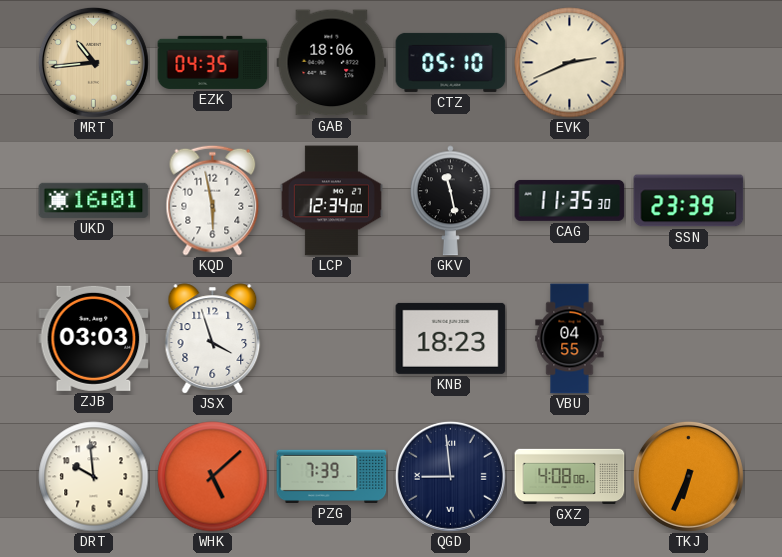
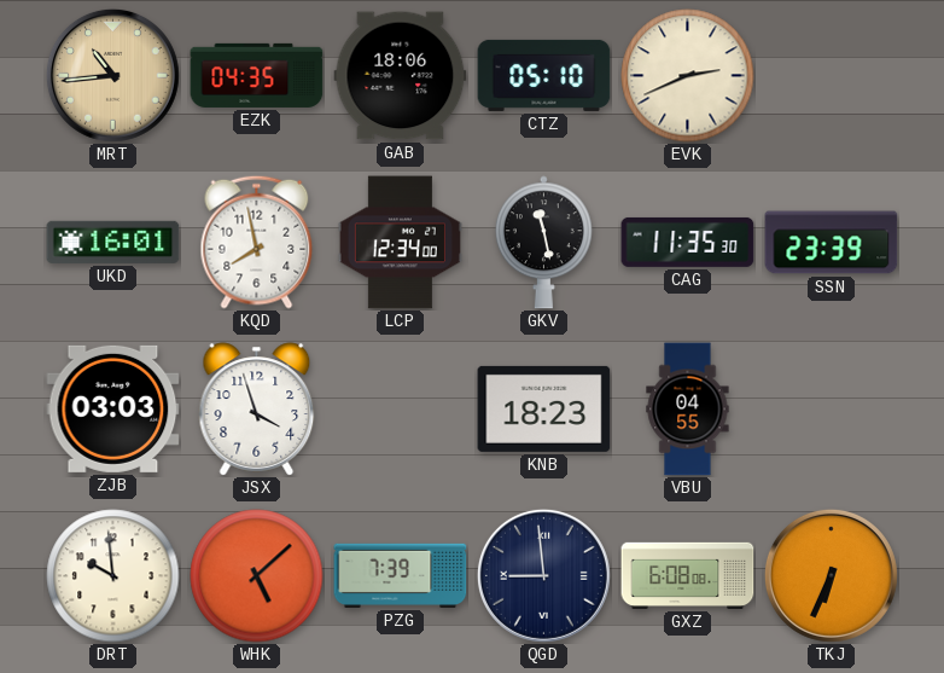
KQD: 5:58 -> 7:58
GXZ: 4:08 -> 6:08
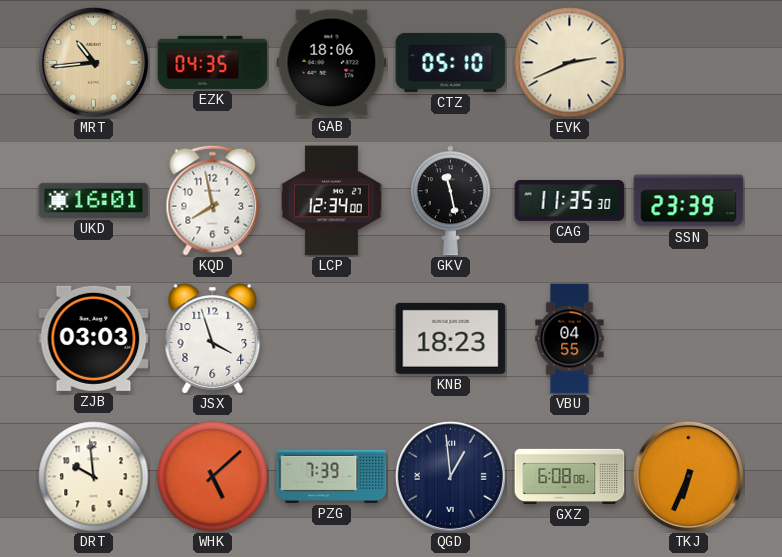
QGD: 8:59 -> 12:59
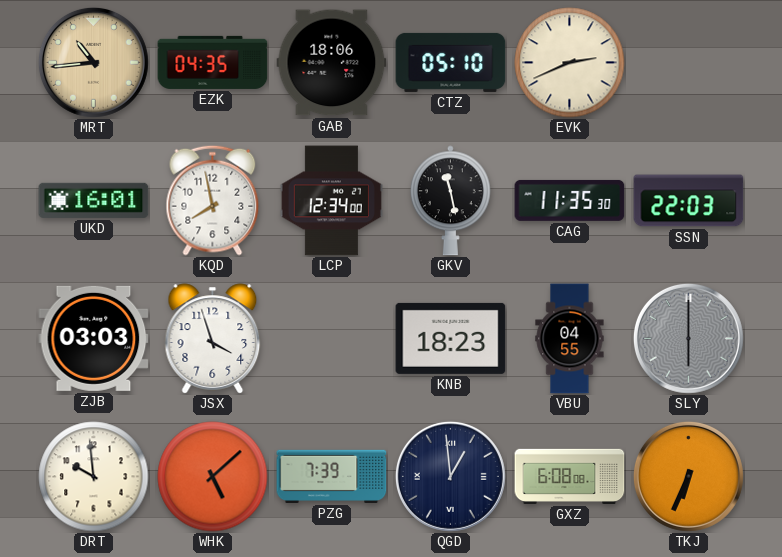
SSN: 23:39 -> 22:03
SLY: none -> 6:00
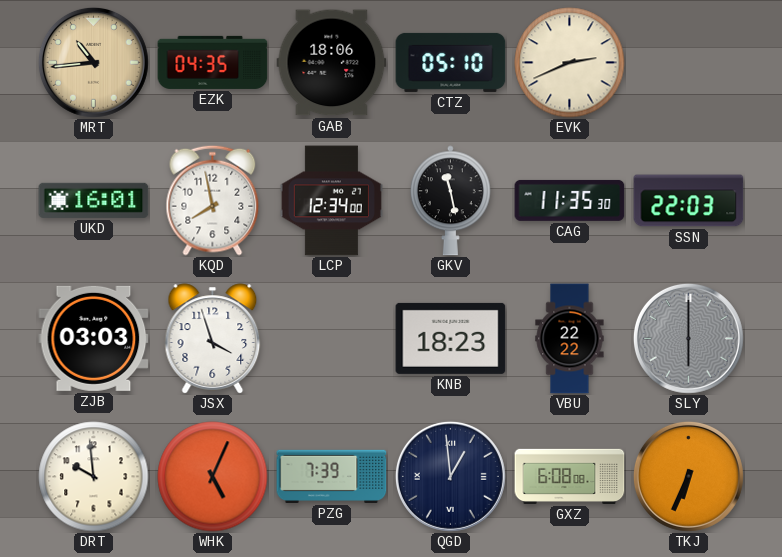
VBU: 04:55 -> 22:22
WHK: 5:08 -> 5:04
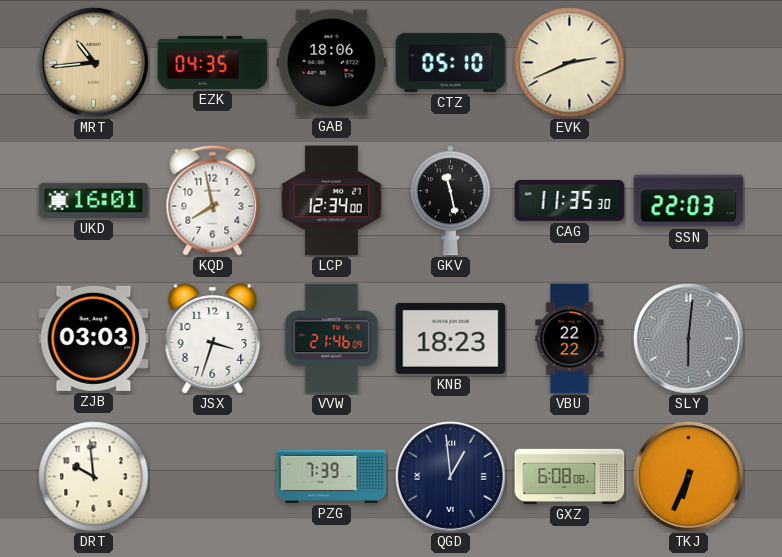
JSX: 3:57 -> 3:33
VVW: none -> 21:46
SLY: 6:00 -> 6:01
WHK: 5:04 -> none
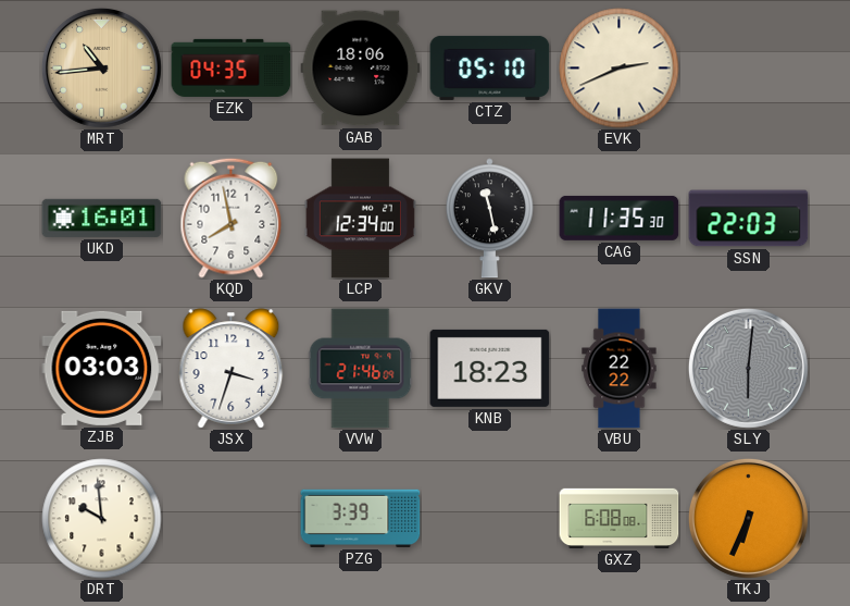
PZG: 7:39 -> 3:39
QGD: 12:59 -> none
